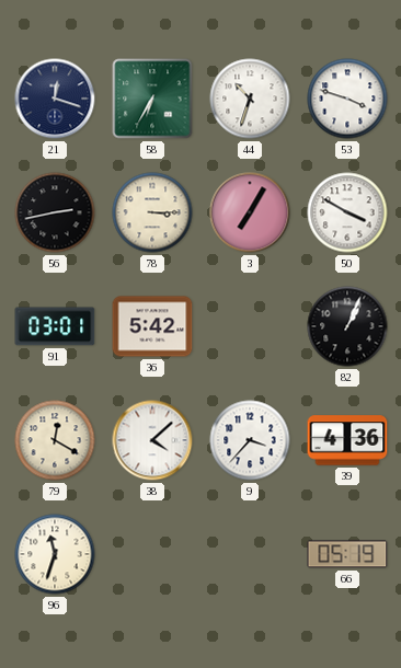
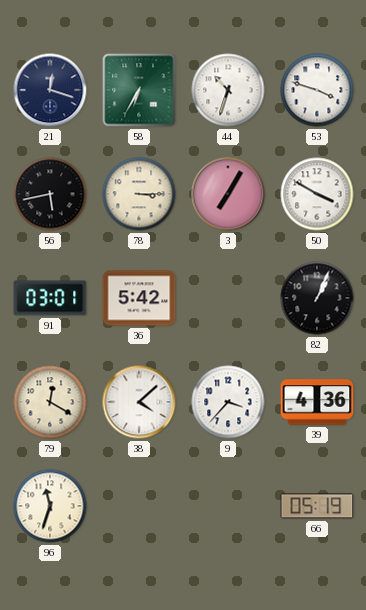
56: 2:43 -> 5:43
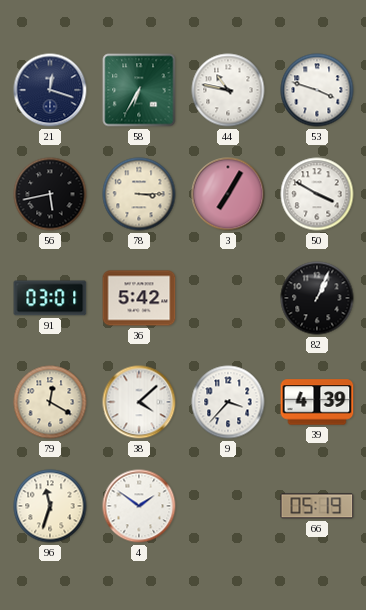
44: 10:33 -> 10:47
39: 4:36 -> 4:39
4: none -> 1:51
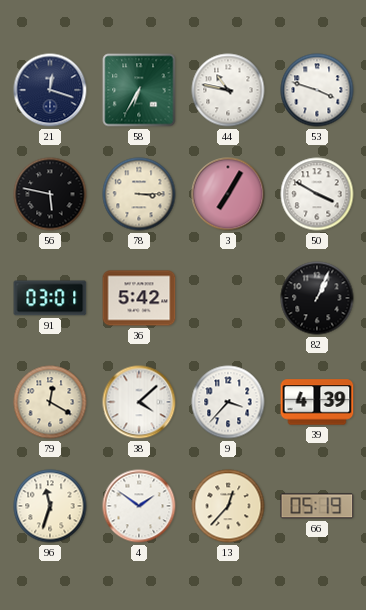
56: 5:43 -> 5:47
13: none -> 12:37
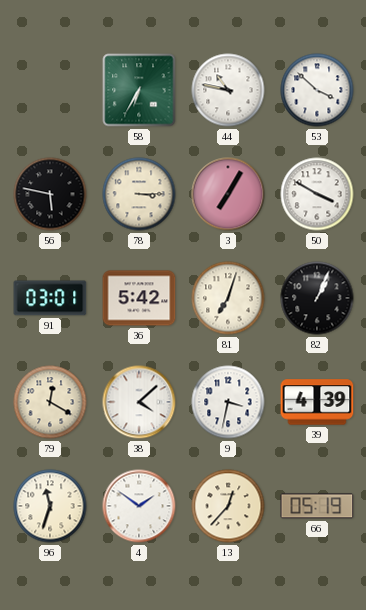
21: 12:18 -> none
53: 3:48 -> 3:52
81: none -> 7:03
9: 3:37 -> 3:32
